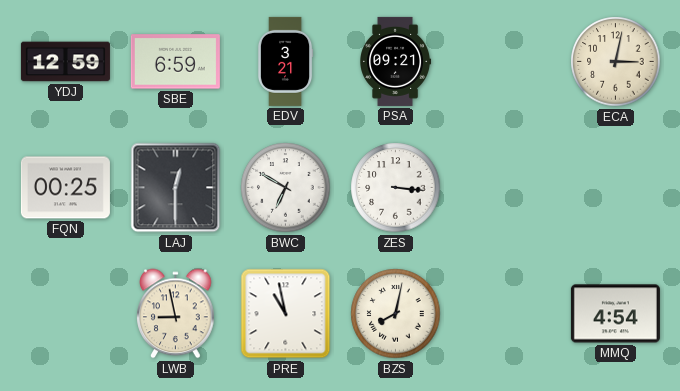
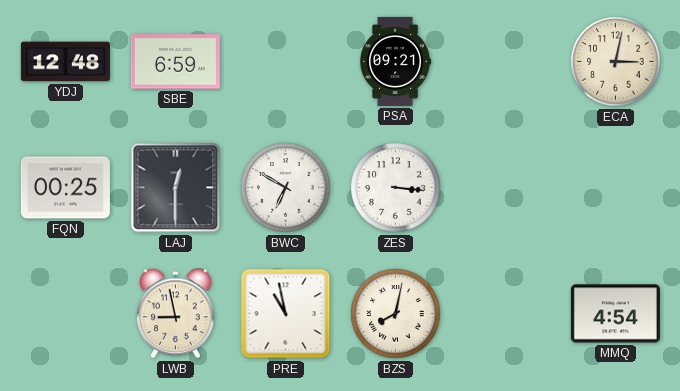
YDJ: 12:59 -> 12:48
EDV: 3:21 -> none
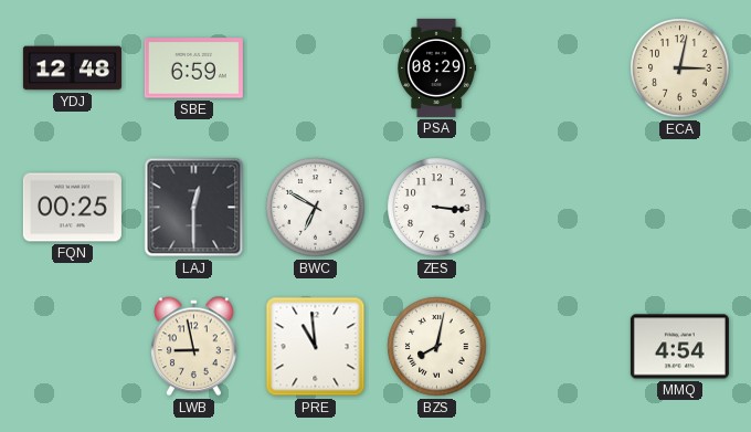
PSA: 09:21 -> 08:29
PRE: 10:58 -> 10:59
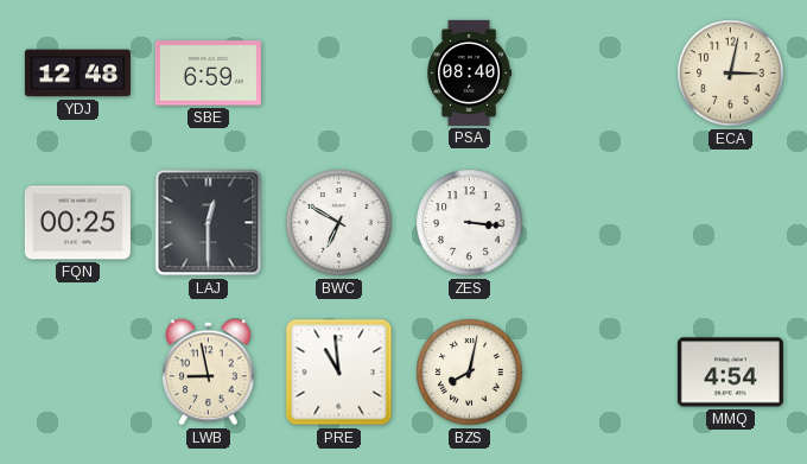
PSA: 08:29 -> 08:40
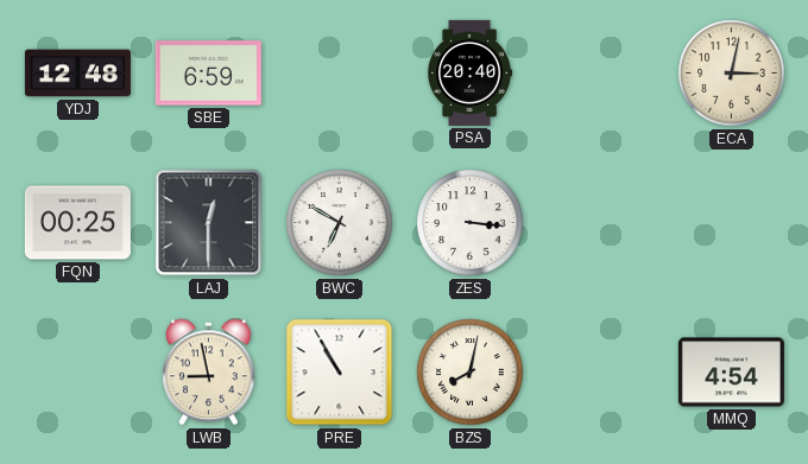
PSA: 08:40 -> 20:40
PRE: 10:59 -> 10:55
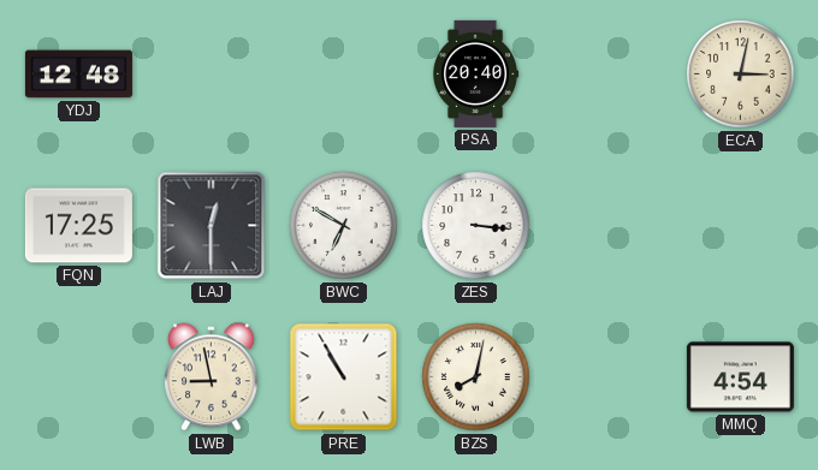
SBE: 6:59 -> none
FQN: 00:25 -> 17:25
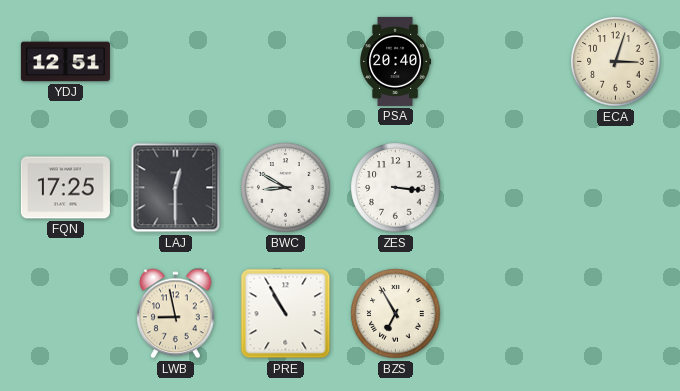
YDJ: 12:48 -> 12:51
ECA: 3:02 -> 3:03
BWC: 6:50 -> 8:50
BZS: 8:02 -> 6:55
MMQ: 4:54 -> none
